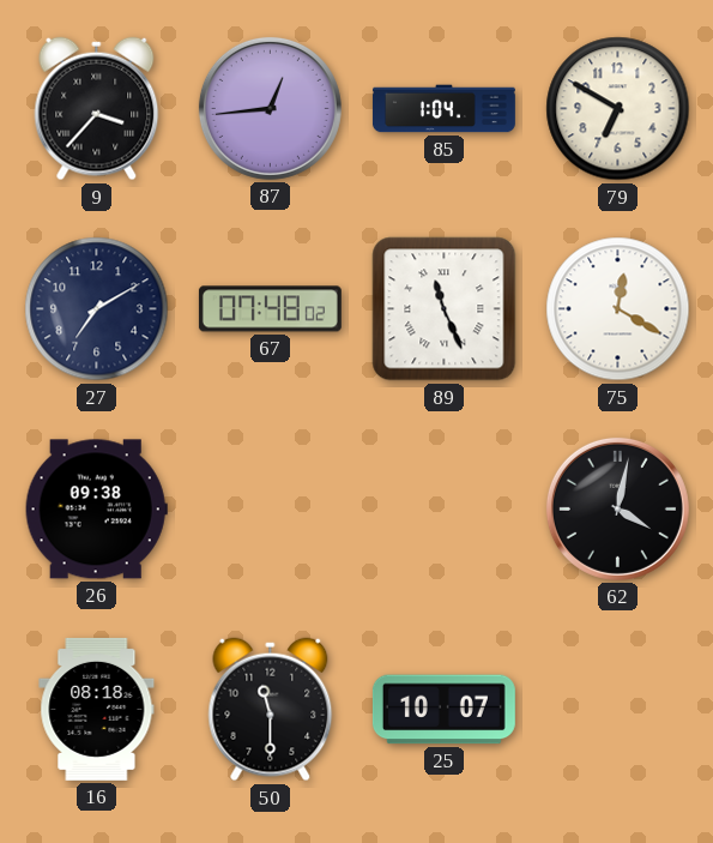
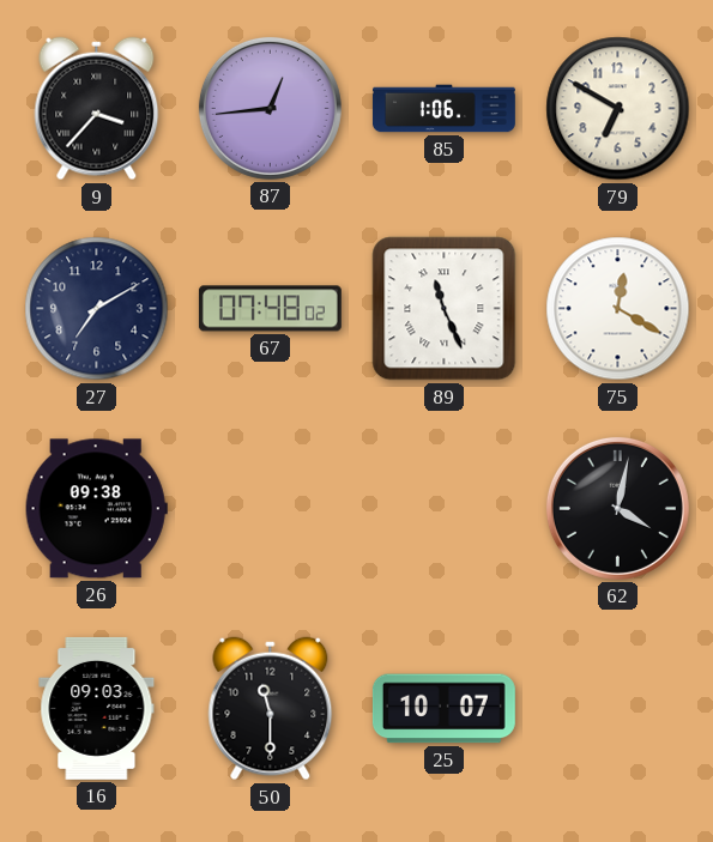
85: 1:04 -> 1:06
16: 08:18 -> 09:03
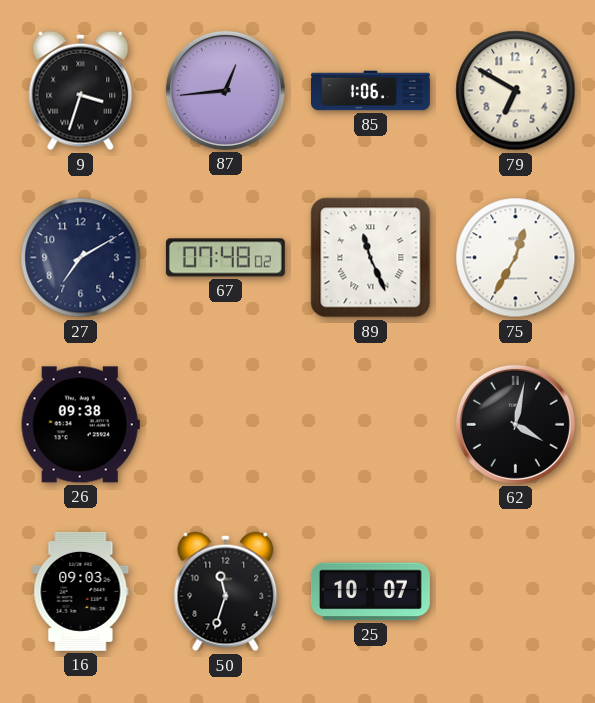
9: 3:37 -> 3:33
75: 12:20 -> 12:35
50: 11:30 -> 11:33
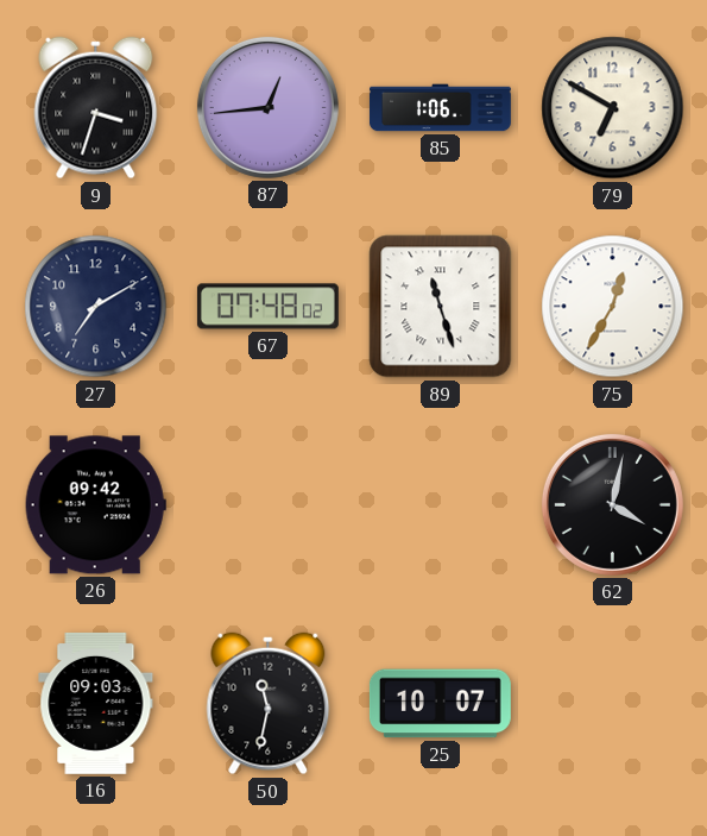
89: 11:26 -> 11:27
26: 09:38 -> 09:42
50: 11:33 -> 11:32
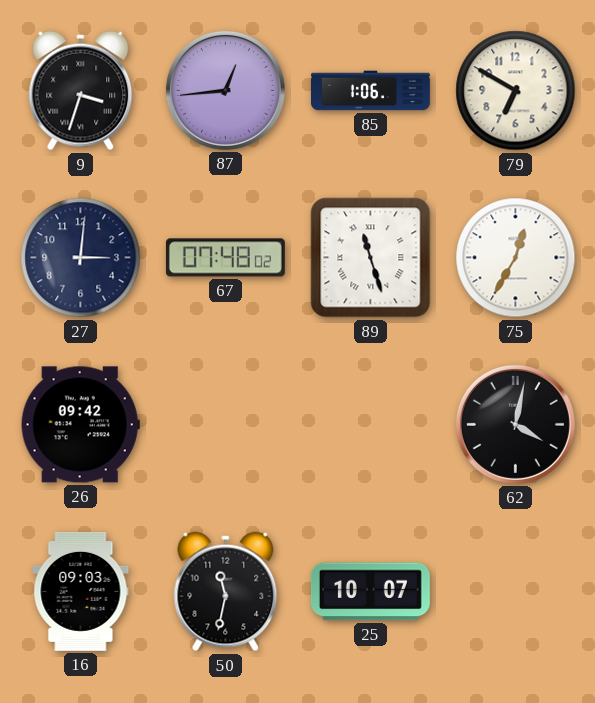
27: 7:10 -> 3:01
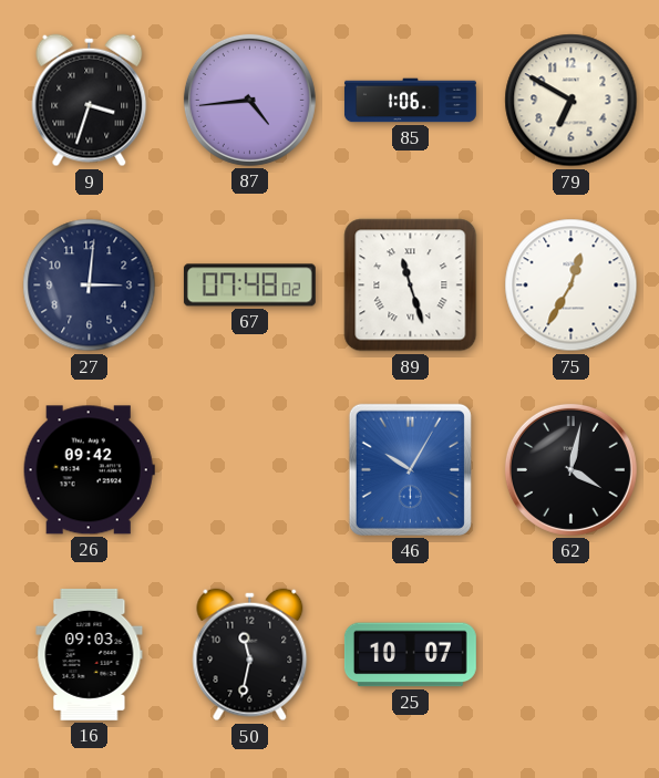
87: 12:44 -> 4:44
46: none -> 10:05
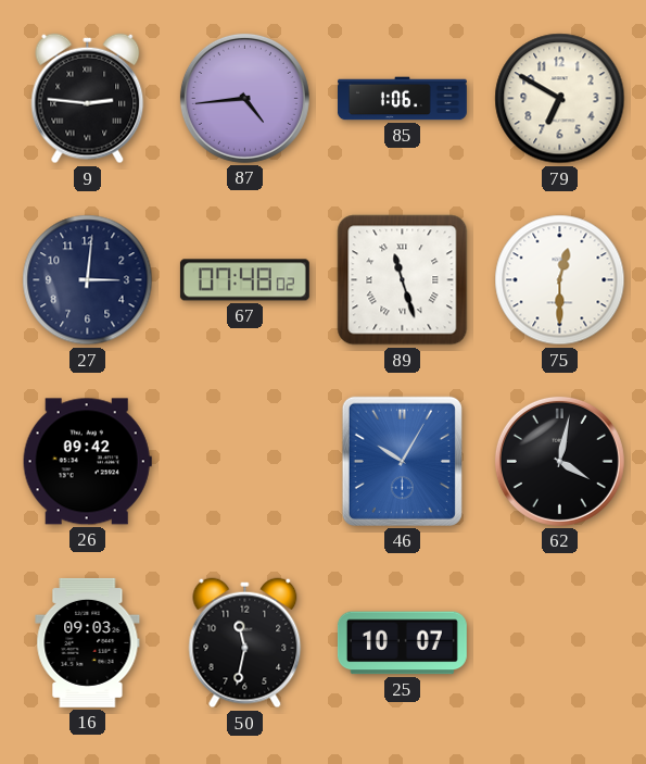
9: 3:33 -> 2:46
75: 12:35 -> 12:30
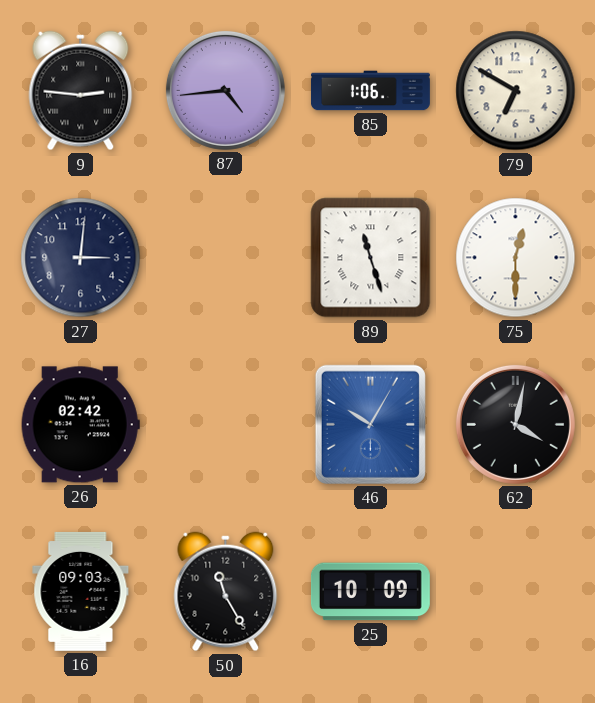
67: 07:48 -> none
26: 09:42 -> 02:42
50: 11:32 -> 11:25
25: 10:07 -> 10:09
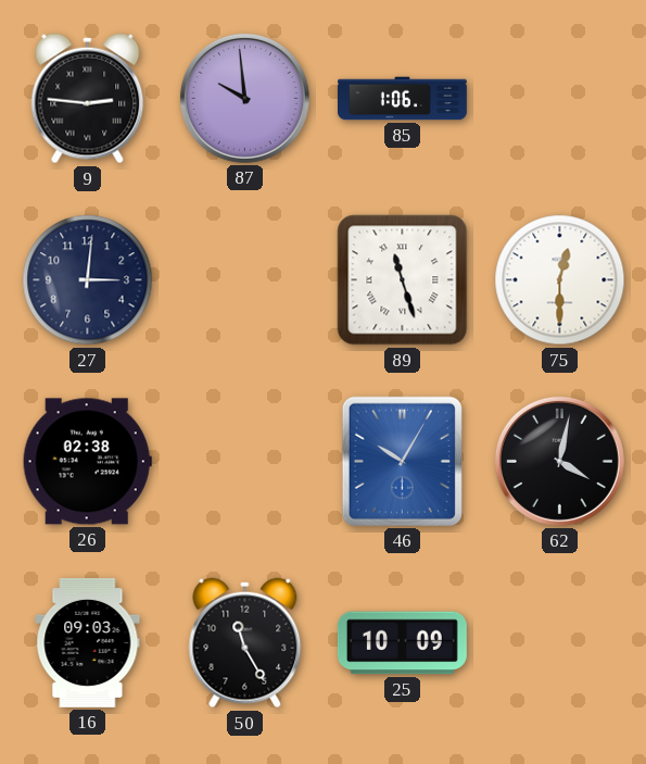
87: 4:44 -> 9:59
79: 6:50 -> none
26: 02:42 -> 02:38
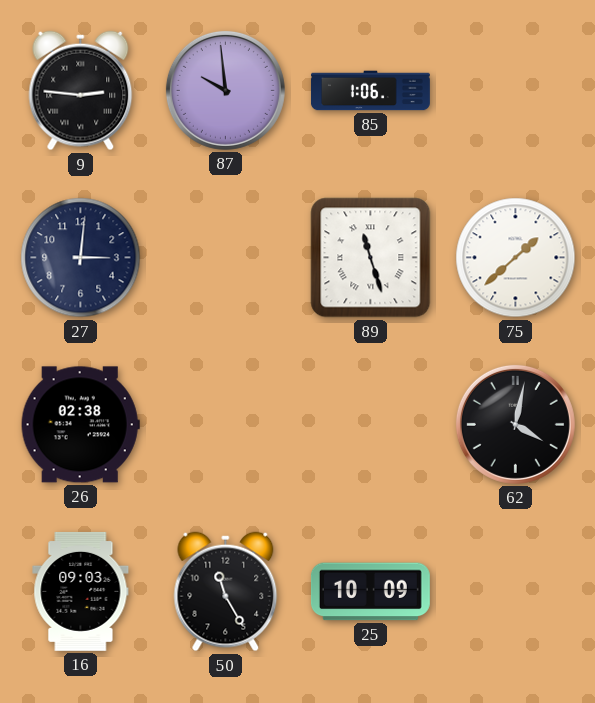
75: 12:30 -> 1:38
46: 10:05 -> none
